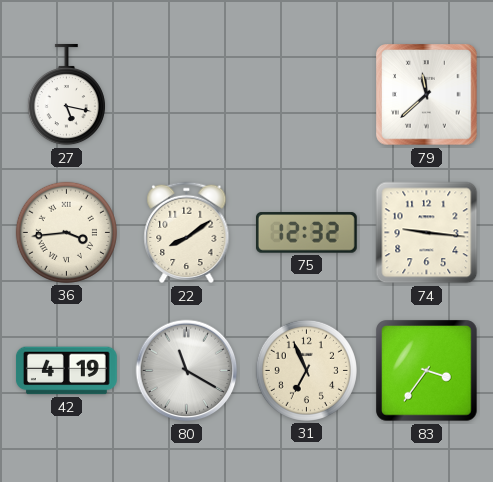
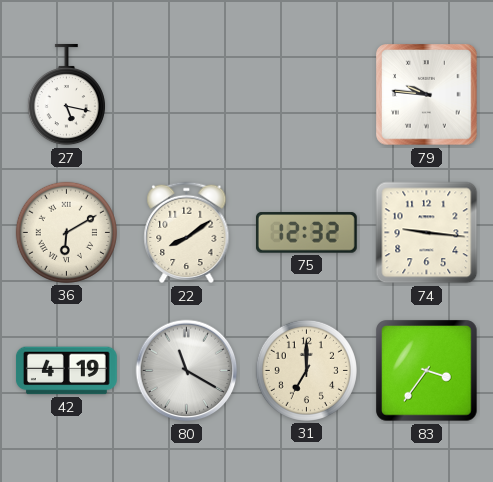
79: 11:38 -> 9:46
36: 3:44 -> 6:10
31: 6:56 -> 7:00
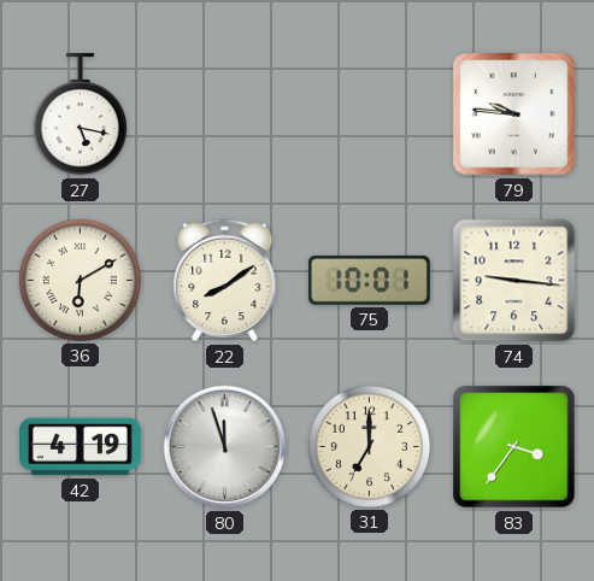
75: 12:32 -> 10:01
80: 11:20 -> 11:57
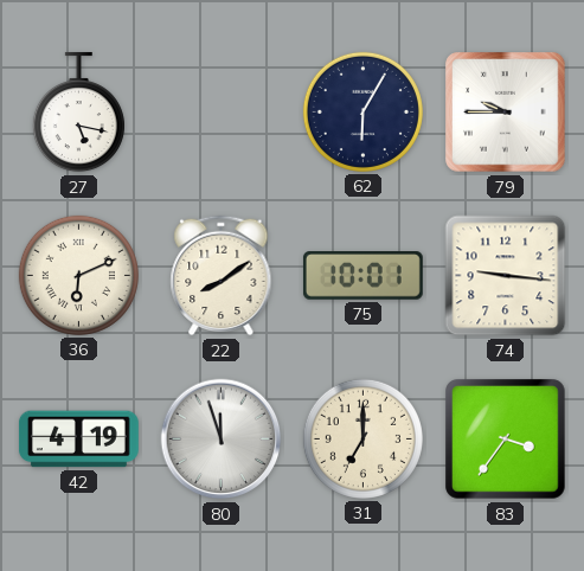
62: none -> 6:05
79: 9:46 -> 9:45
36: 6:10 -> 6:11
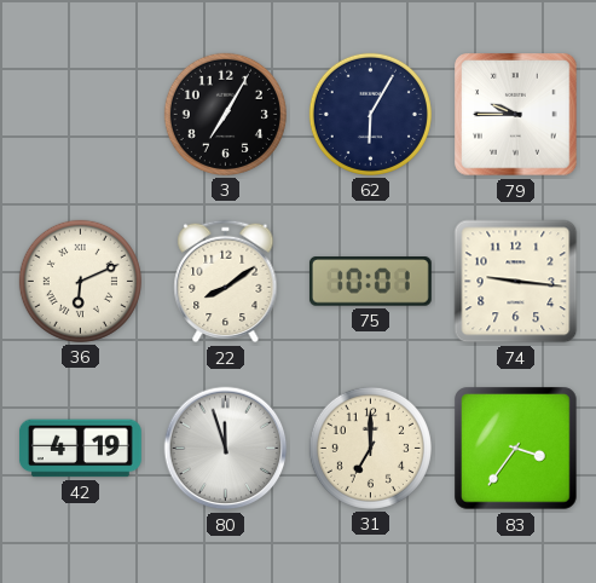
27: 5:17 -> none
3: none -> 7:05
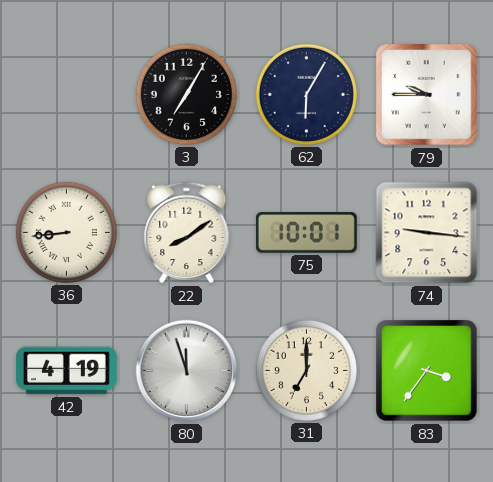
36: 6:11 -> 8:44
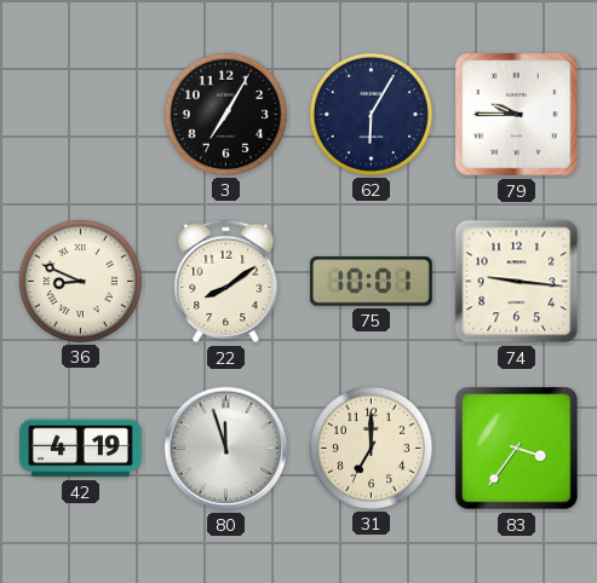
36: 8:44 -> 8:49
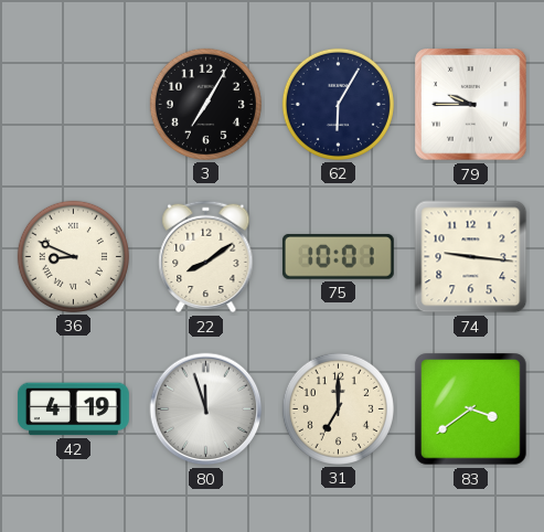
83: 3:36 -> 3:39
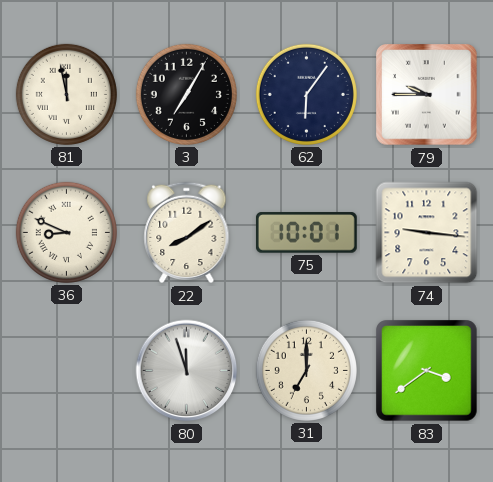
81: none -> 11:58
62: 6:05 -> 6:06
42: 4:19 -> none
